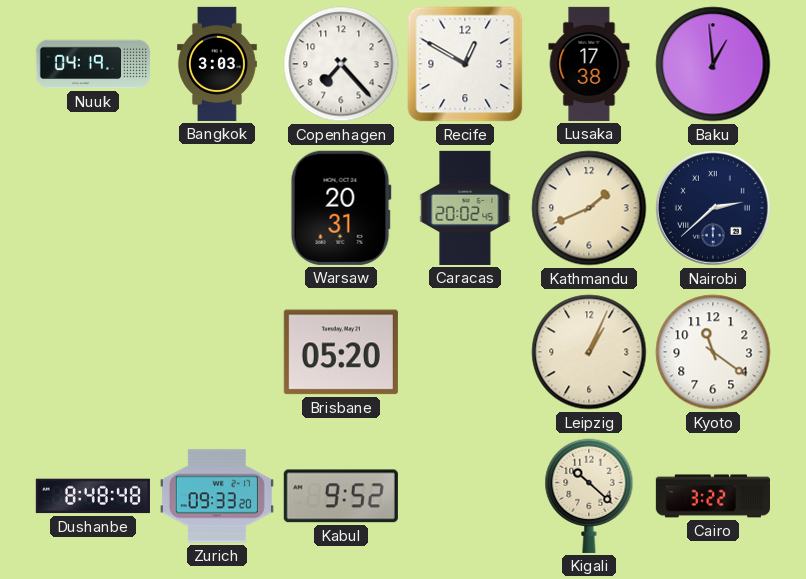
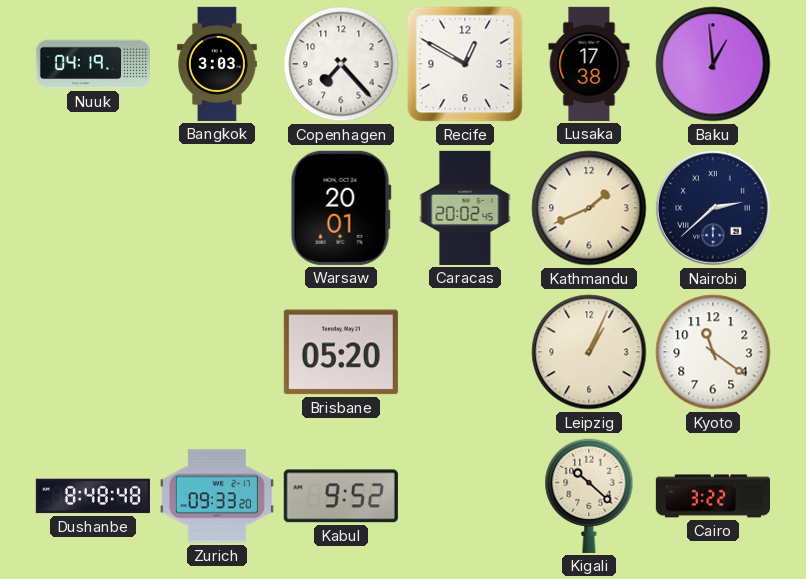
Warsaw: 20:31 -> 20:01
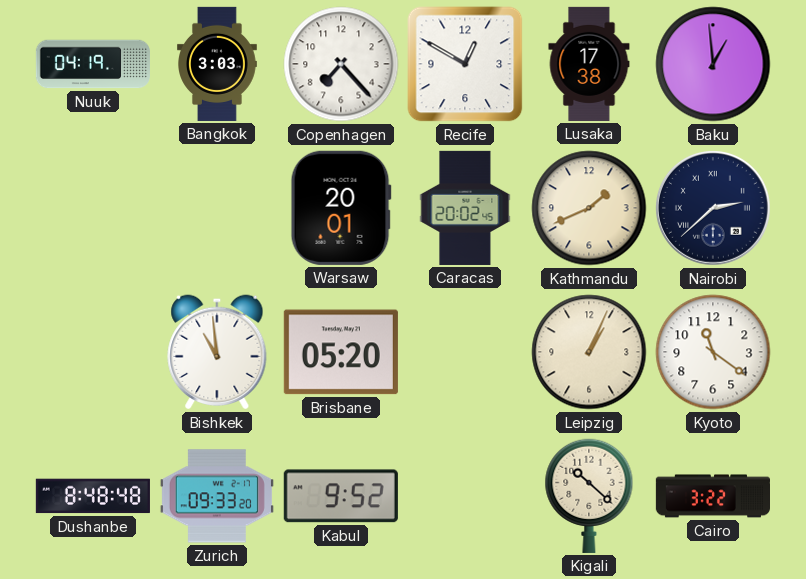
Bishkek: none -> 10:59
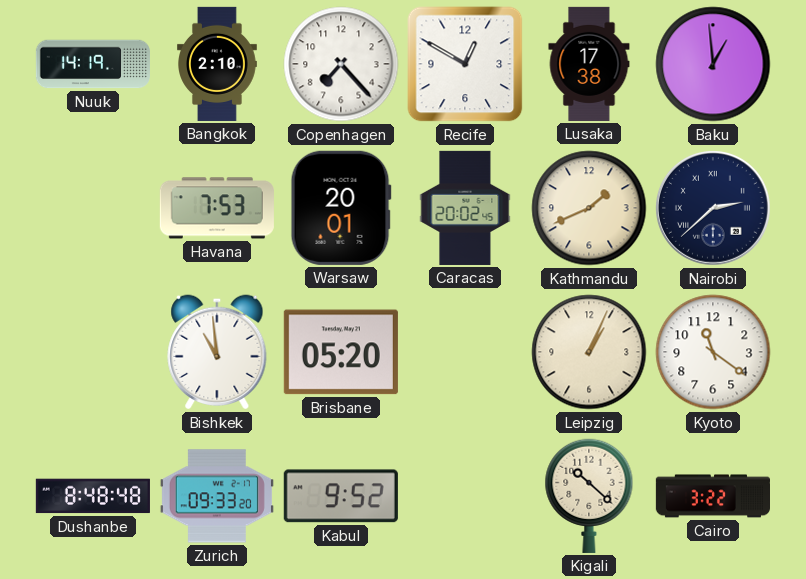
Nuuk: 04:19 -> 14:19
Bangkok: 3:03 -> 2:10
Havana: none -> 7:53
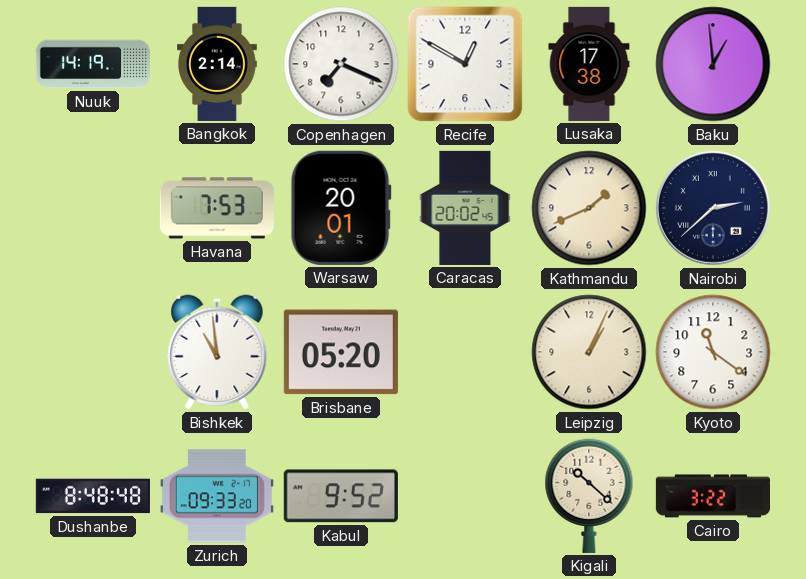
Bangkok: 2:10 -> 2:14
Copenhagen: 7:23 -> 7:19
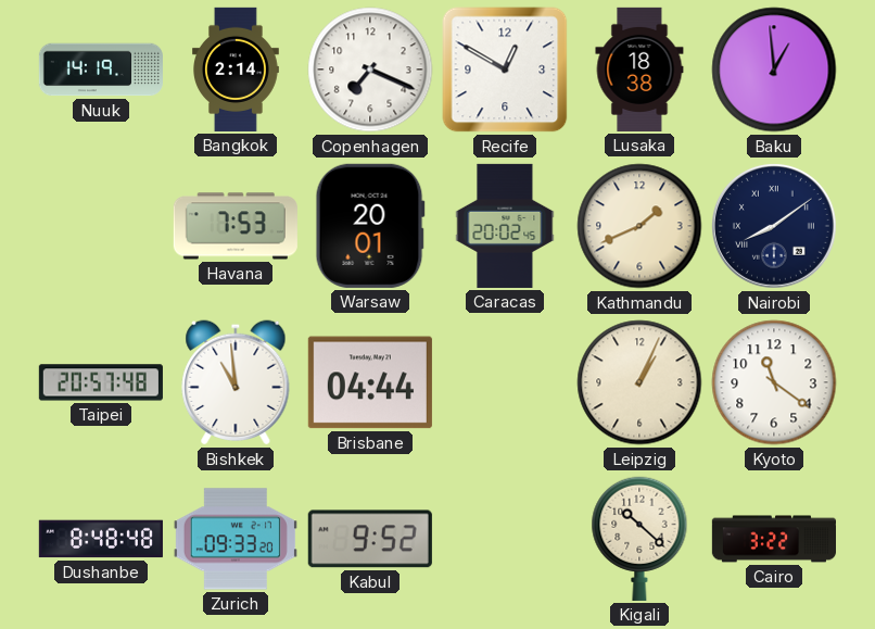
Lusaka: 17:38 -> 18:38
Nairobi: 2:38 -> 8:09
Taipei: none -> 20:57
Brisbane: 05:20 -> 04:44
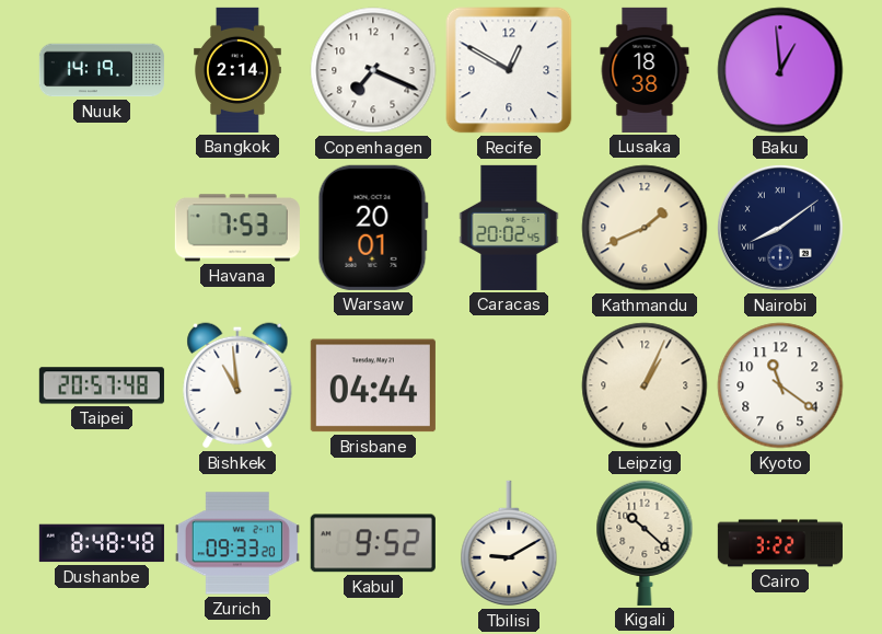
Tbilisi: none -> 9:10
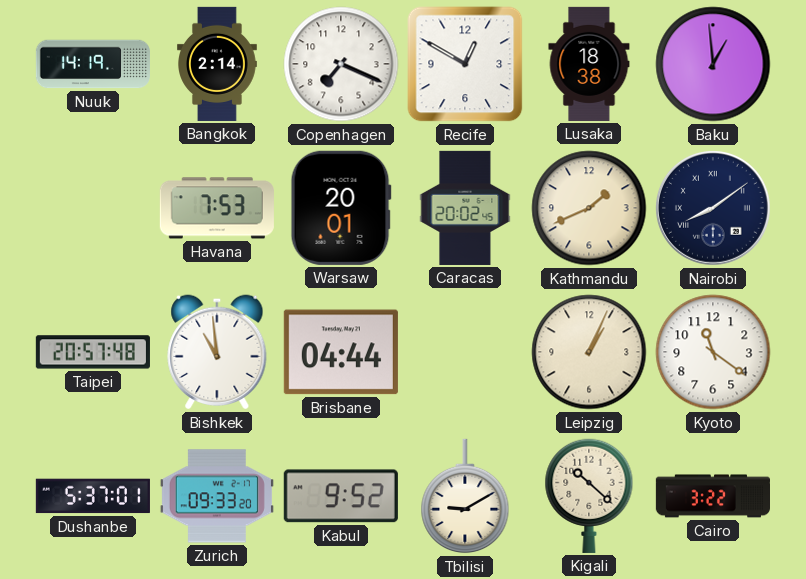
Dushanbe: 8:48 -> 5:37
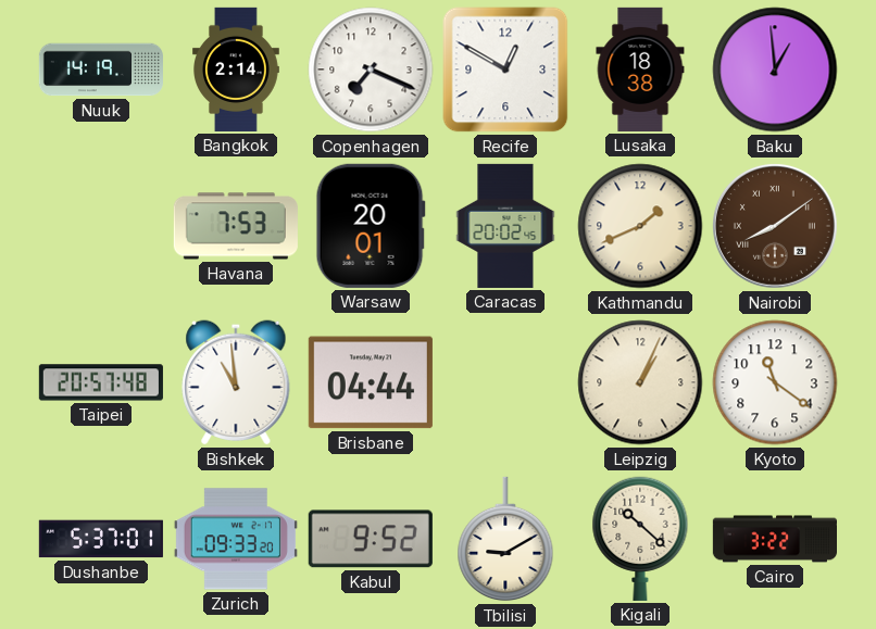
Nairobi dial: navy -> brown
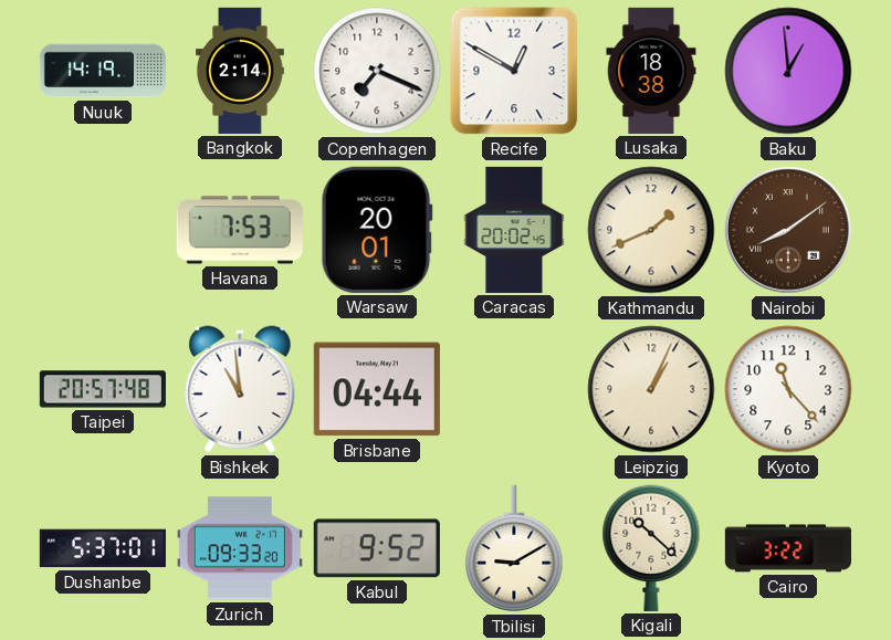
Kyoto: 11:21 -> 11:23
